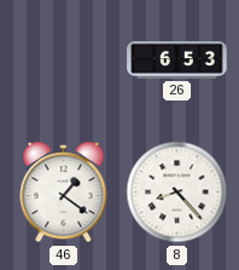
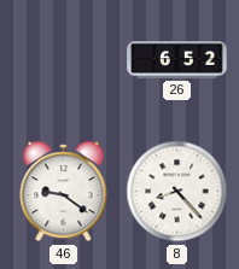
26: 6:53 -> 6:52
46: 1:21 -> 9:21
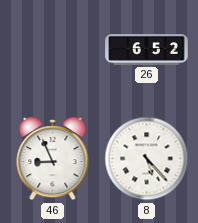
46: 9:21 -> 8:56
8: 8:23 -> 5:23
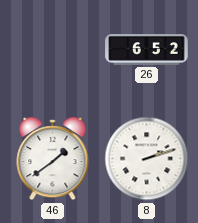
46: 8:56 -> 1:39
8: 5:23 -> 2:12
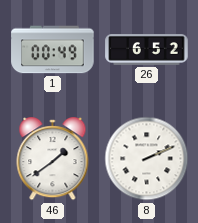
1: none -> 00:49
8: 2:12 -> 2:11
